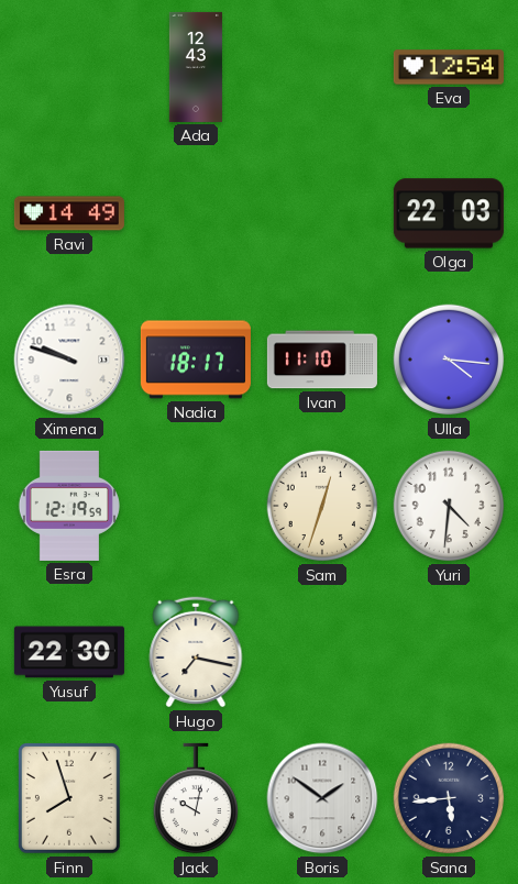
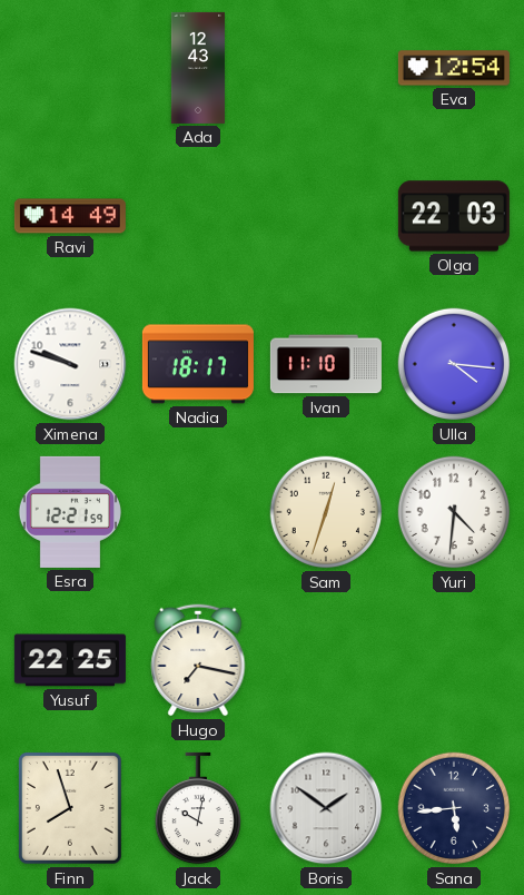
Esra: 12:19 -> 12:21
Yusuf: 22:30 -> 22:25
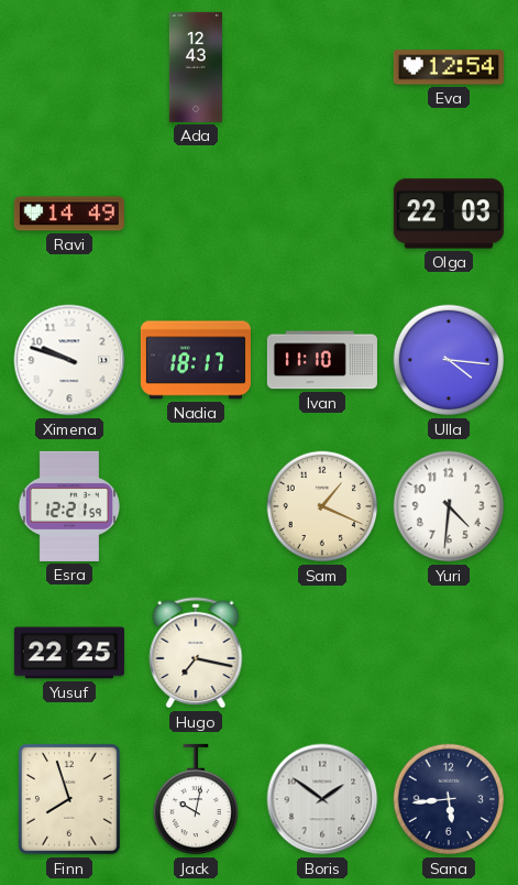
Sam: 12:33 -> 1:19
